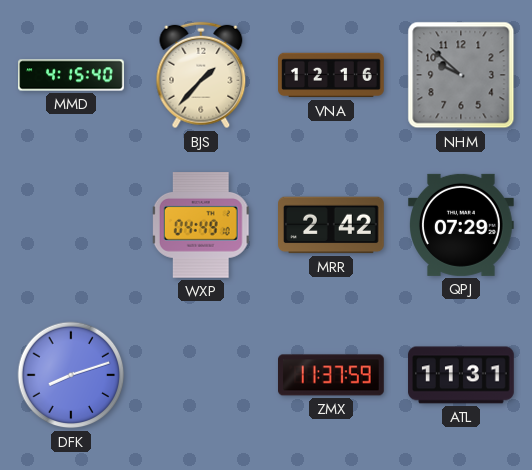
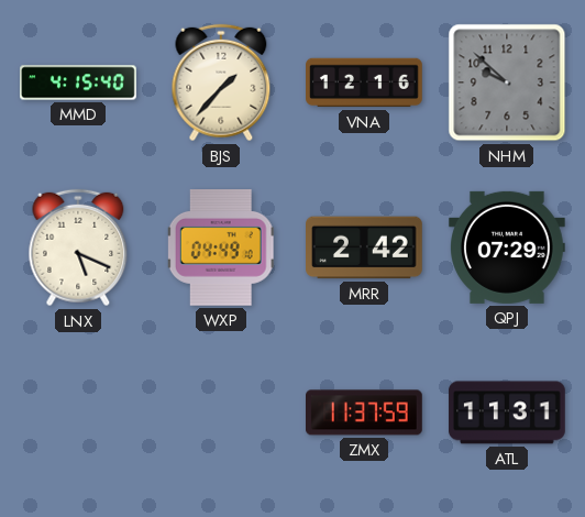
LNX: none -> 5:19
DFK: 8:12 -> none
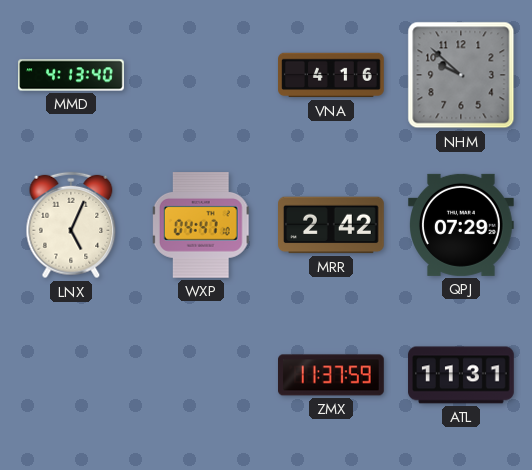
MMD: 4:15 -> 4:13
BJS: 1:37 -> none
VNA: 12:16 -> 4:16
LNX: 5:19 -> 5:04
WXP: 04:49 -> 04:47
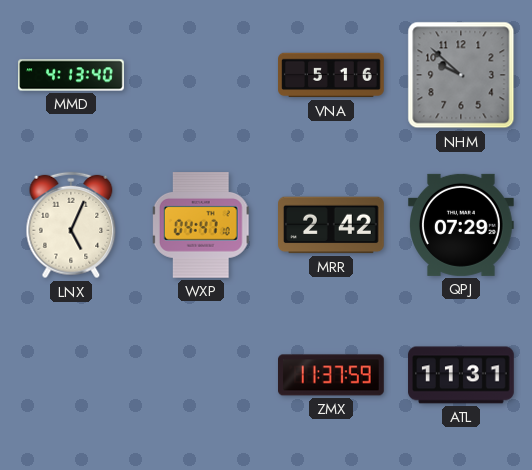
VNA: 4:16 -> 5:16
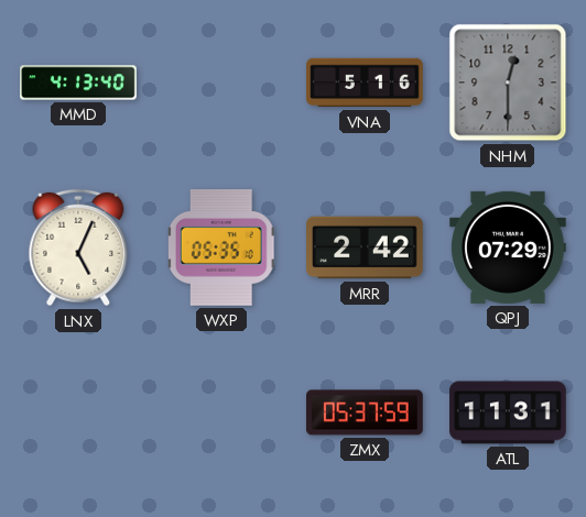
NHM: 9:52 -> 12:30
WXP: 04:47 -> 05:35
ZMX: 11:37 -> 05:37
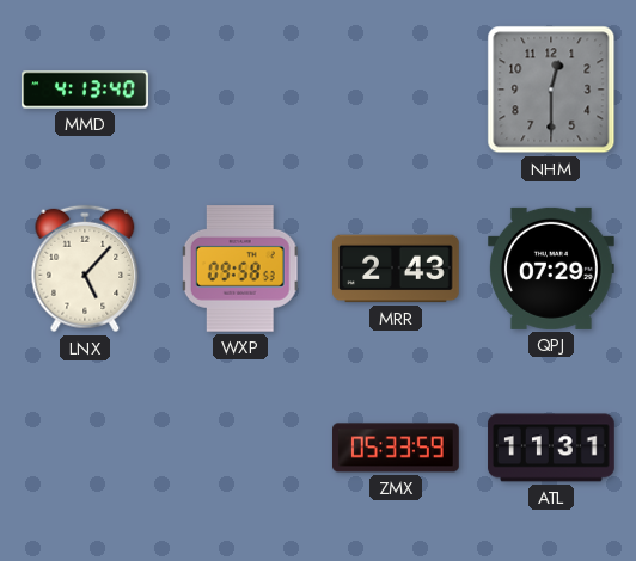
VNA: 5:16 -> none
LNX: 5:04 -> 5:07
WXP: 05:35 -> 09:58
MRR: 2:42 -> 2:43
ZMX: 05:37 -> 05:33
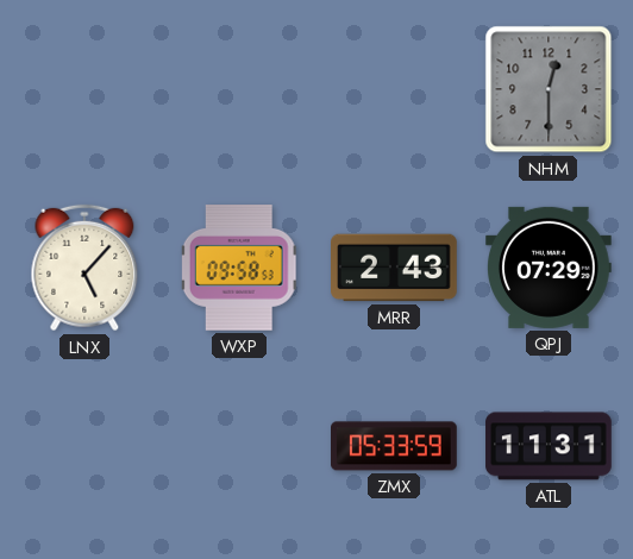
MMD: 4:13 -> none
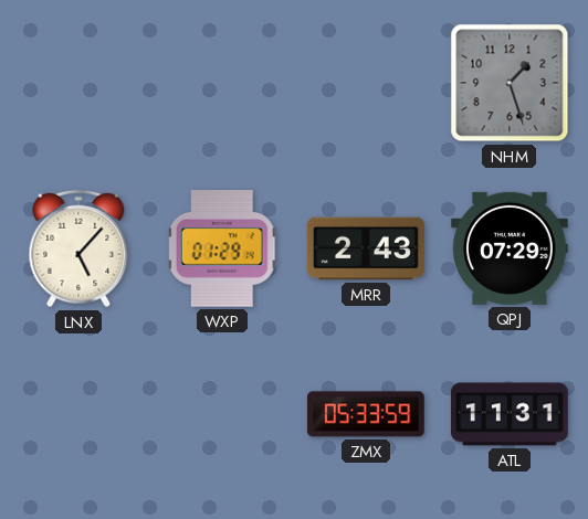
NHM: 12:30 -> 1:27
WXP: 09:58 -> 01:29
